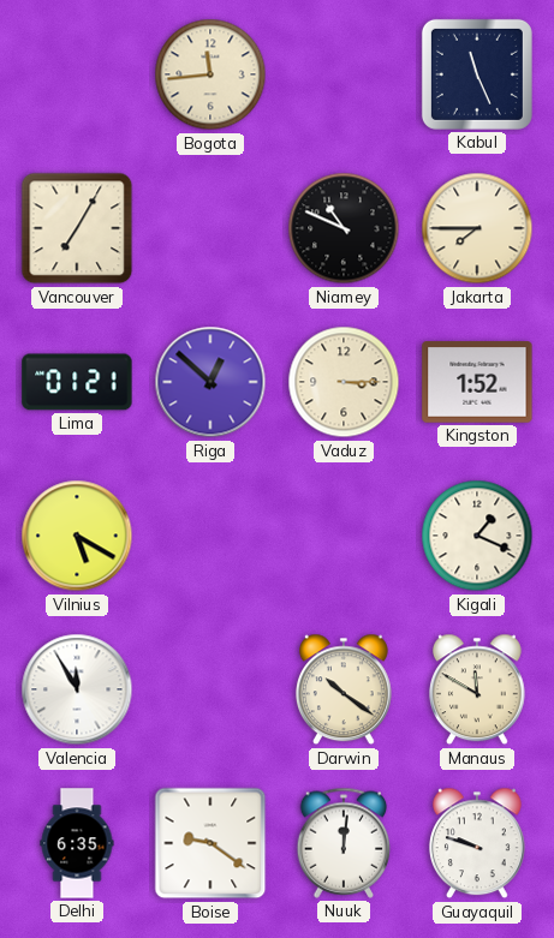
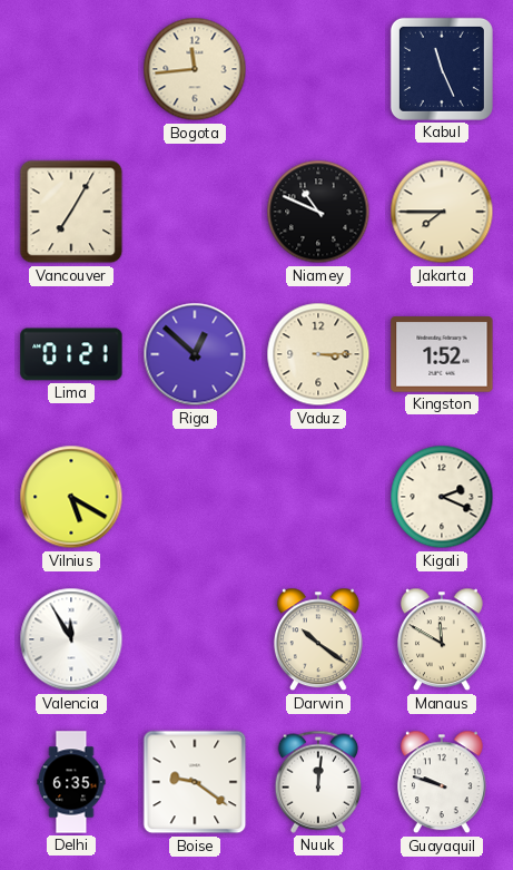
Kigali: 1:19 -> 2:19
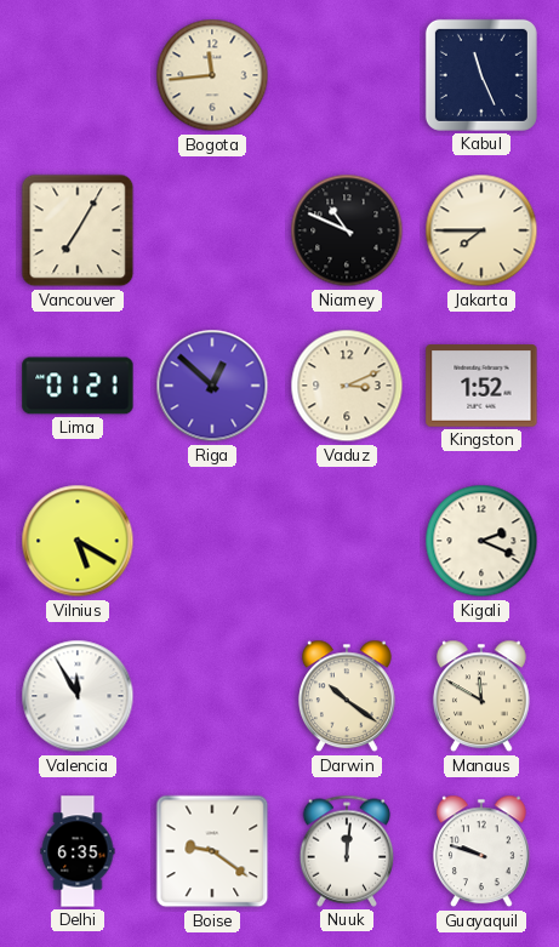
Vaduz: 3:15 -> 3:11
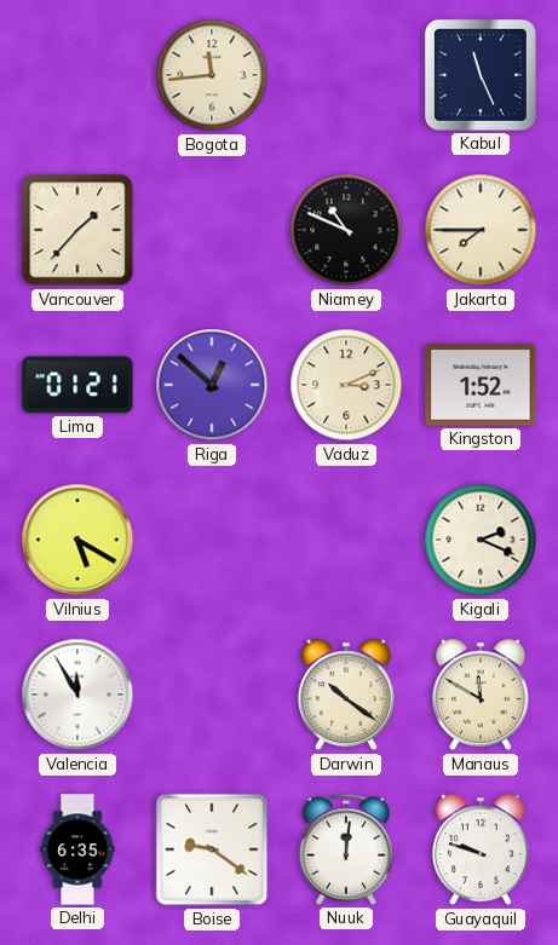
Vancouver: 7:05 -> 1:37
